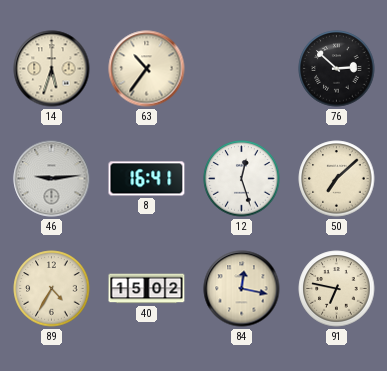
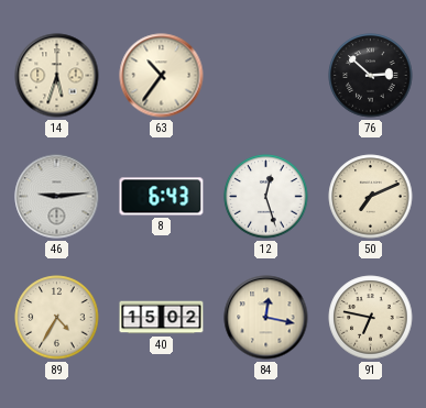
8: 16:41 -> 6:43
50: 7:08 -> 7:11
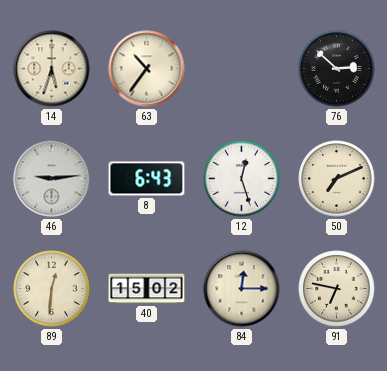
89: 4:35 -> 12:31
84: 12:17 -> 12:15
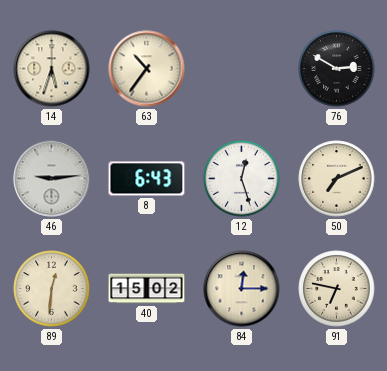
76: 2:52 -> 2:50
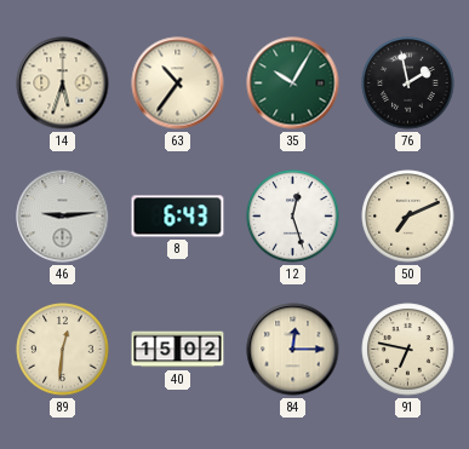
35: none -> 10:05
76: 2:50 -> 1:58
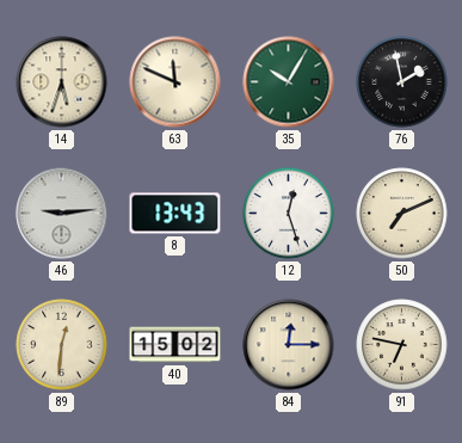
63: 10:36 -> 11:49
8: 6:43 -> 13:43
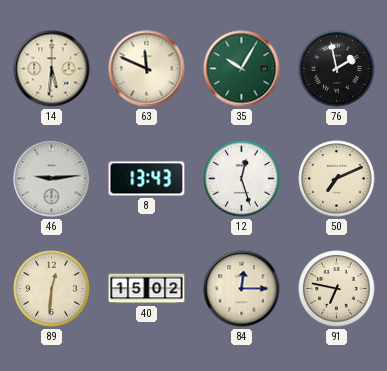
14: 5:33 -> 5:31
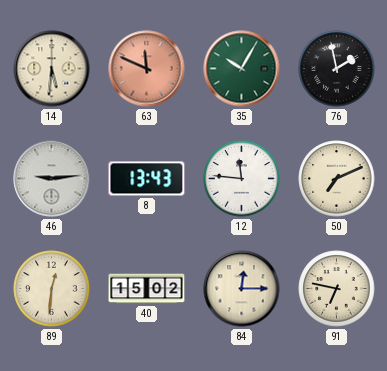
63 dial: cream -> salmon
12: 12:27 -> 11:46
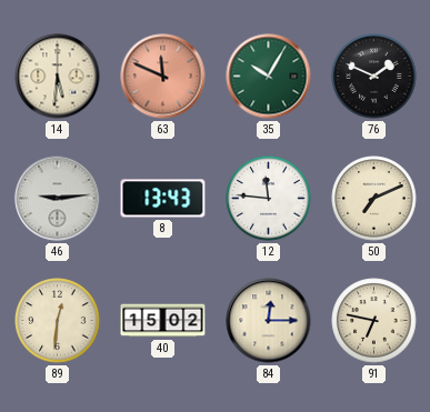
76: 1:58 -> 1:49
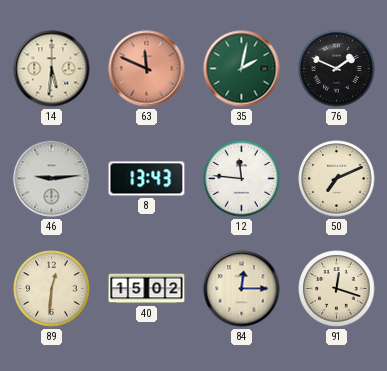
35: 10:05 -> 2:02
91: 6:47 -> 12:18
